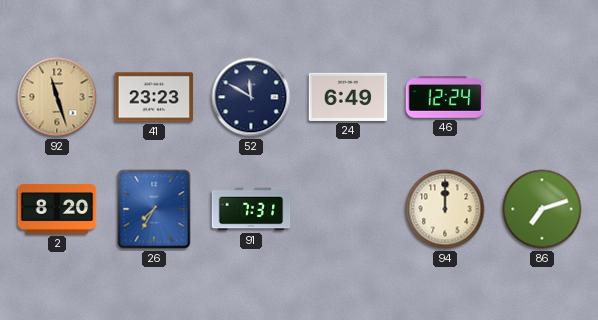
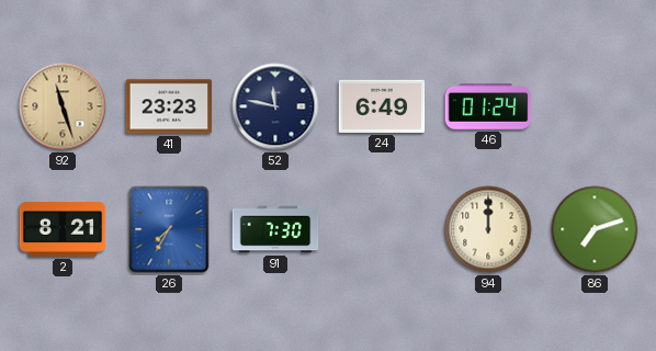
52: 11:50 -> 11:47
46: 12:24 -> 01:24
2: 8:20 -> 8:21
91: 7:31 -> 7:30
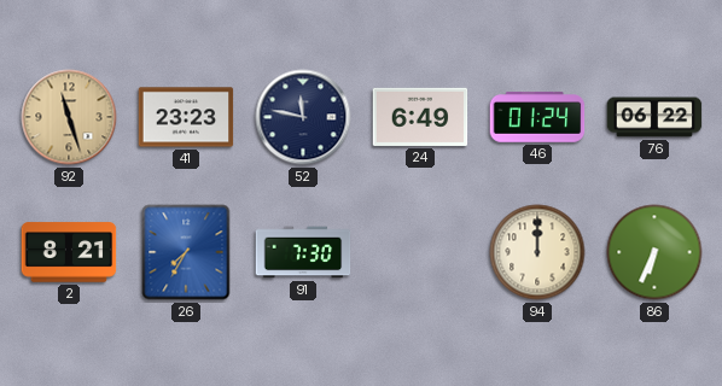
76: none -> 06:22
86: 7:12 -> 6:34
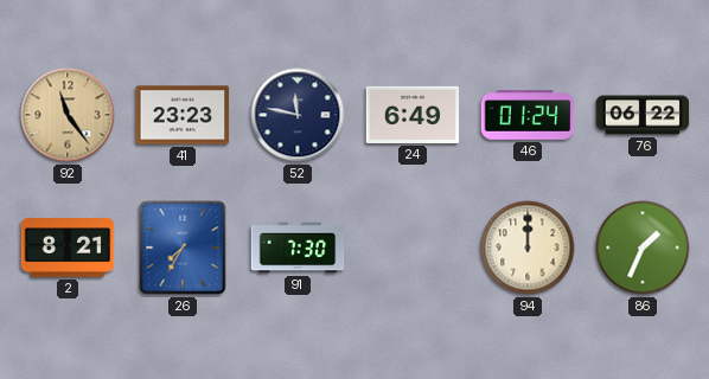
92: 11:27 -> 11:24
86: 6:34 -> 1:34
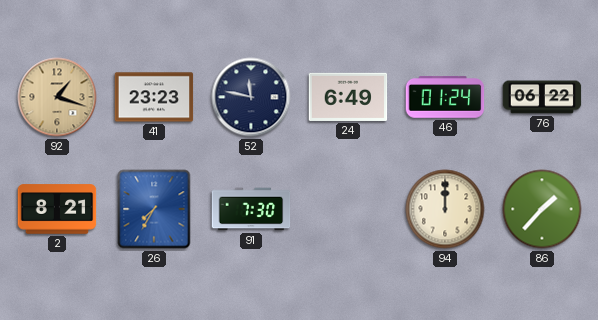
92: 11:24 -> 1:18
86: 1:34 -> 1:37
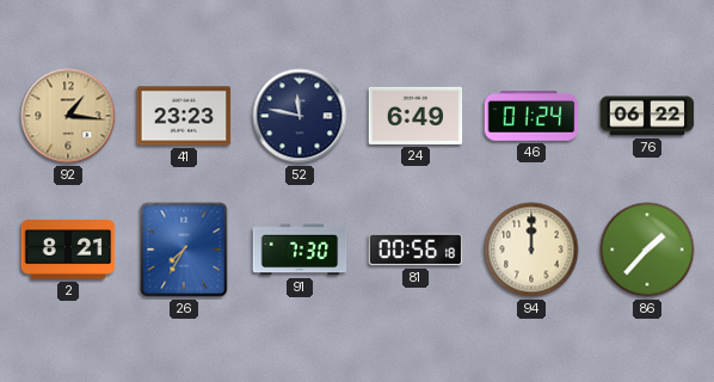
92: 1:18 -> 1:16
81: none -> 00:56
